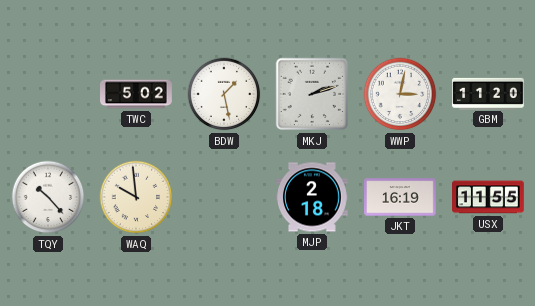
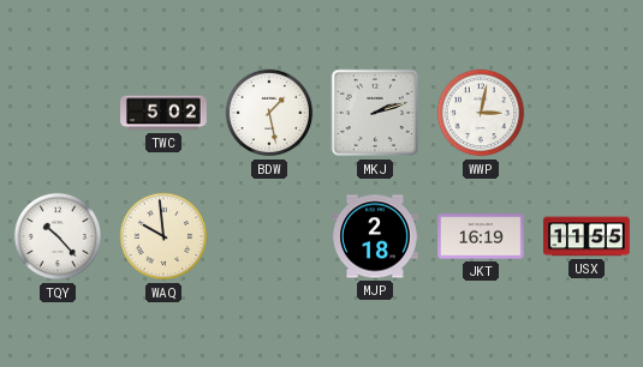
GBM: 11:20 -> none
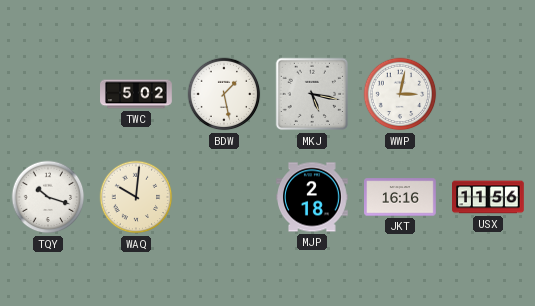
MKJ: 2:12 -> 5:17
TQY: 10:23 -> 10:18
WAQ: 9:59 -> 10:01
JKT: 16:19 -> 16:16
USX: 11:55 -> 11:56
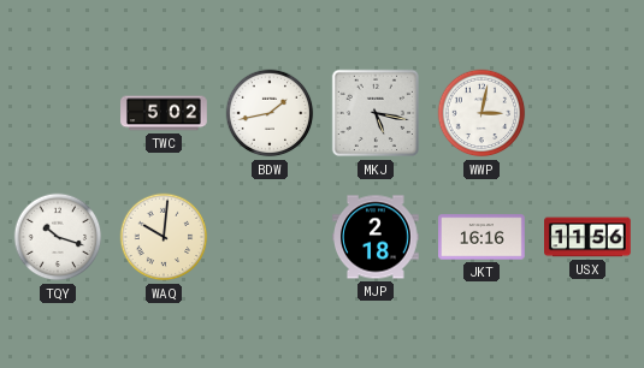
BDW: 1:28 -> 1:43
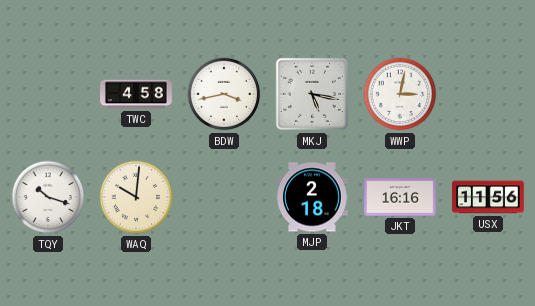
TWC: 5:02 -> 4:58
BDW: 1:43 -> 3:43
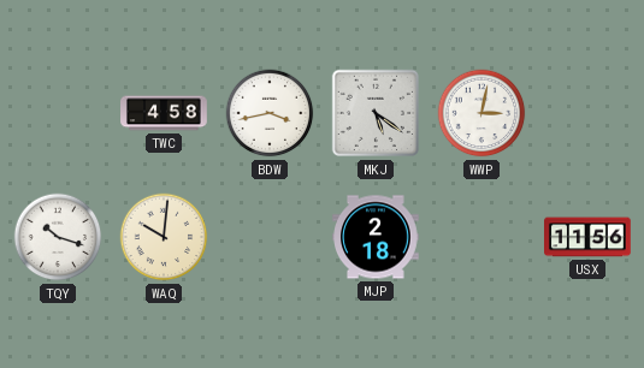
MKJ: 5:17 -> 5:21
JKT: 16:16 -> none
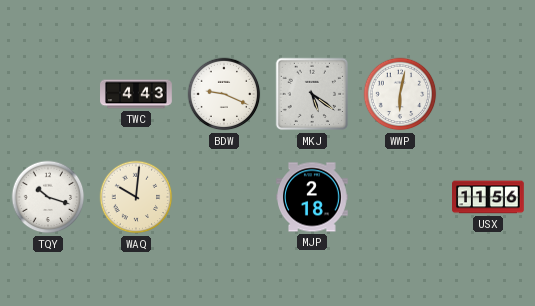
TWC: 4:58 -> 4:43
BDW: 3:43 -> 9:19
WWP: 3:02 -> 6:02
